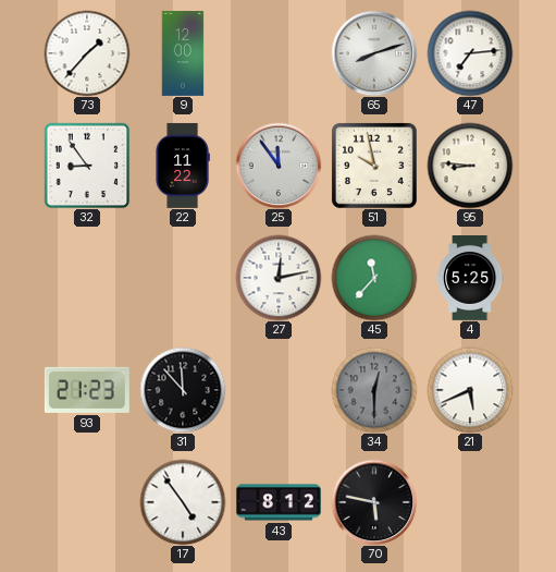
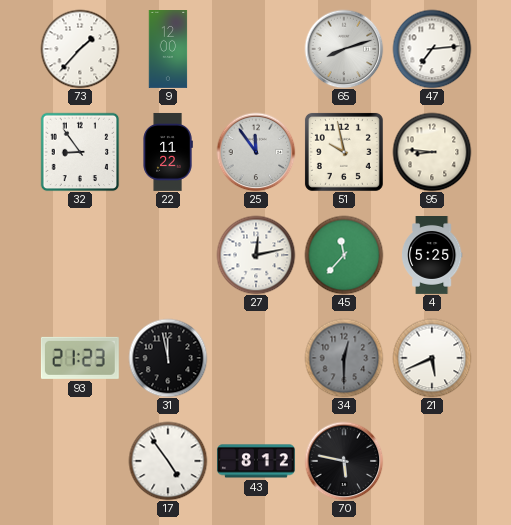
31: 11:53 -> 11:58
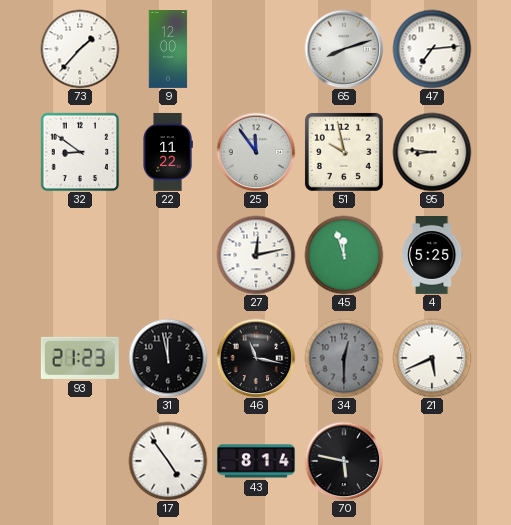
32: 8:54 -> 8:51
45: 11:37 -> 11:57
46: none -> 11:17
43: 8:12 -> 8:14
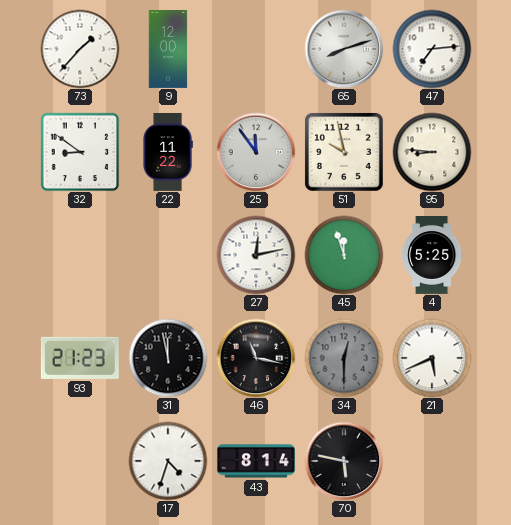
17: 4:54 -> 4:33
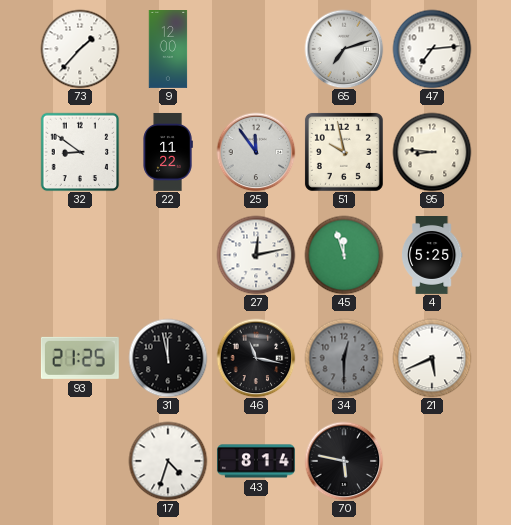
65: 8:12 -> 7:12
93: 21:23 -> 21:25
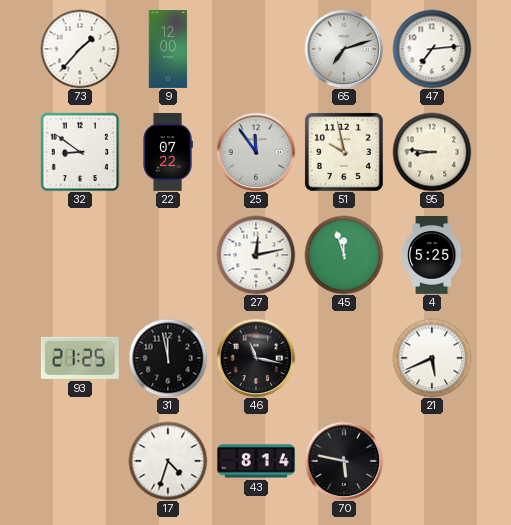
22: 11:22 -> 07:22
34: 12:30 -> none
